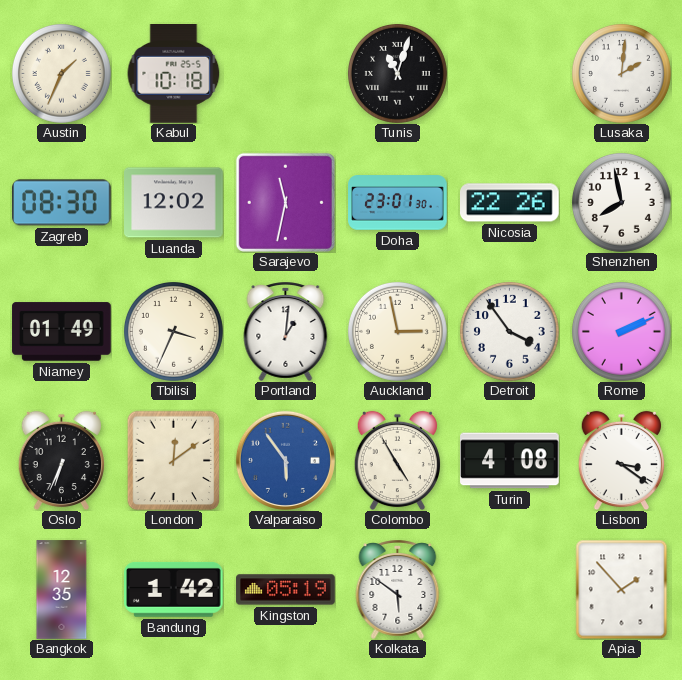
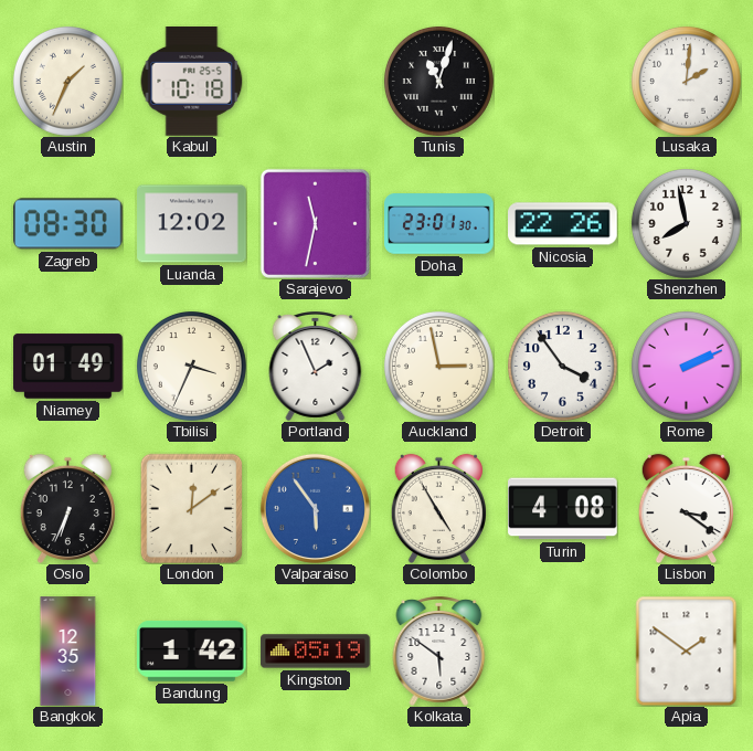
Portland: 1:01 -> 1:56
Apia: 1:53 -> 1:51
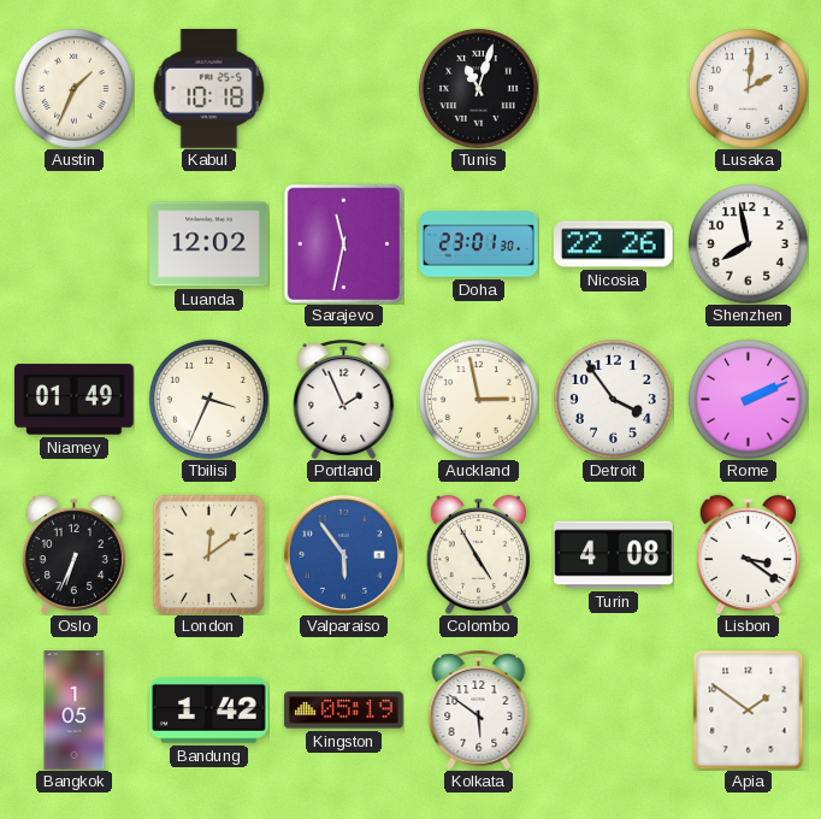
Zagreb: 08:30 -> none
Bangkok: 12:35 -> 1:05
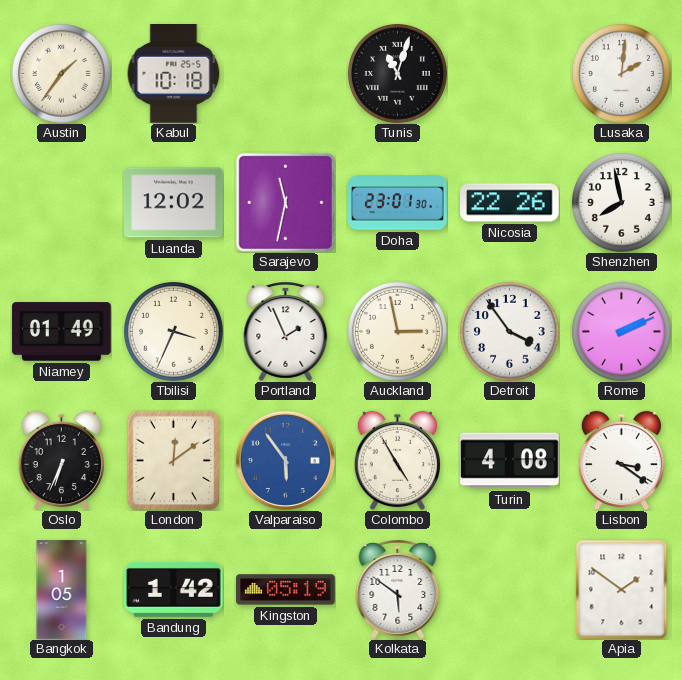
Austin: 1:34 -> 1:36
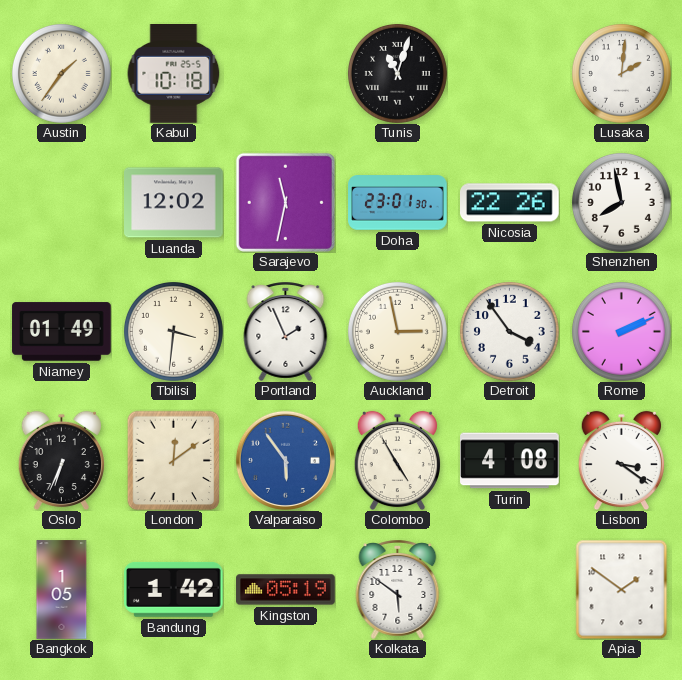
Tbilisi: 3:34 -> 3:31
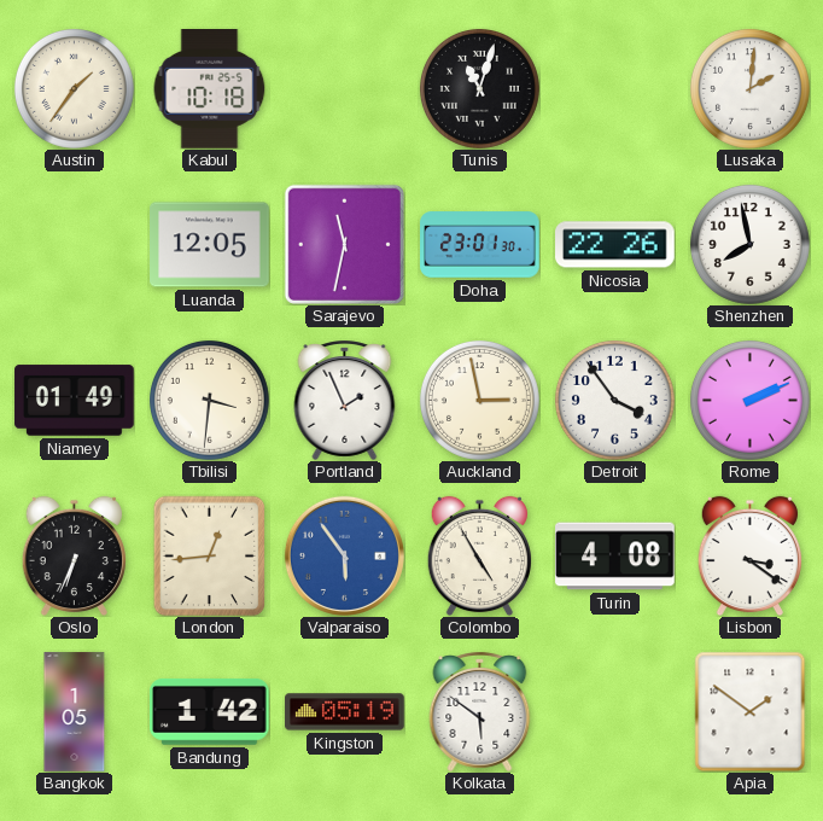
Luanda: 12:02 -> 12:05
London: 12:09 -> 12:44
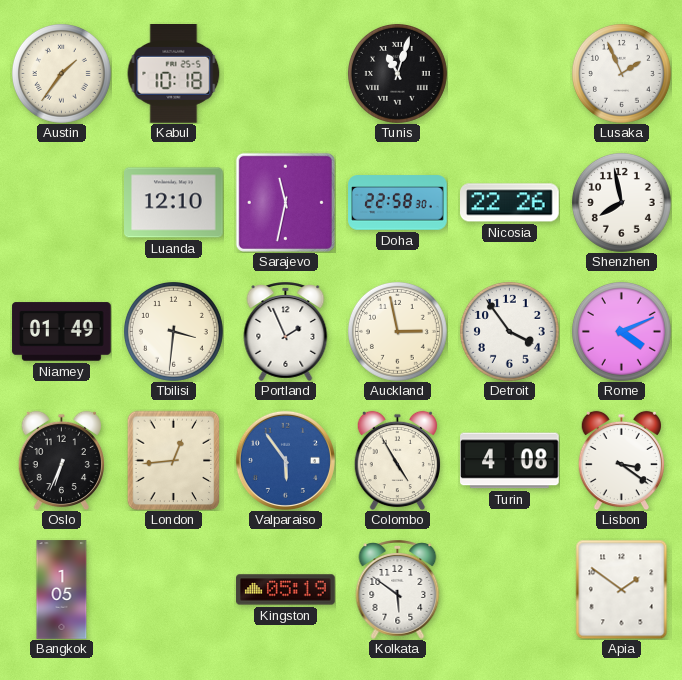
Lusaka: 2:01 -> 1:56
Luanda: 12:05 -> 12:10
Doha: 23:01 -> 22:58
Rome: 2:11 -> 4:11
Bandung: 1:42 -> none
